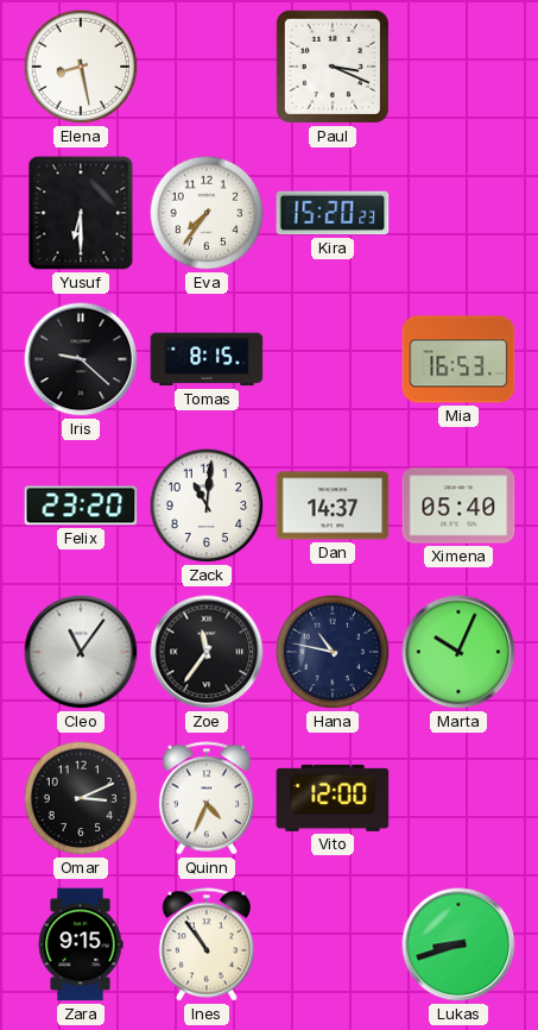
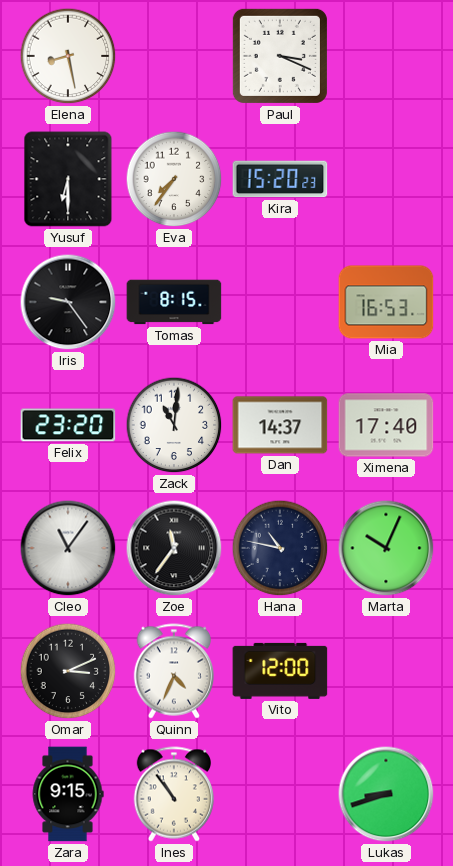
Iris: 9:22 -> 9:24
Ximena: 05:40 -> 17:40
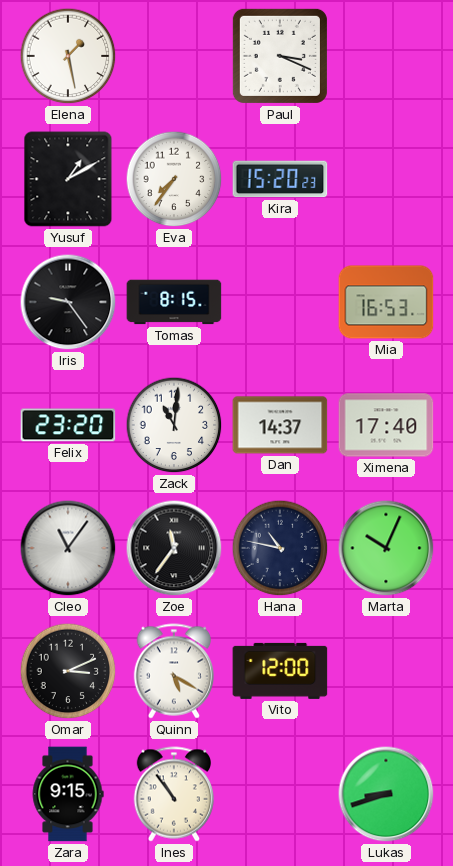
Elena: 8:28 -> 1:28
Yusuf: 6:30 -> 1:10
Quinn: 4:34 -> 5:20
